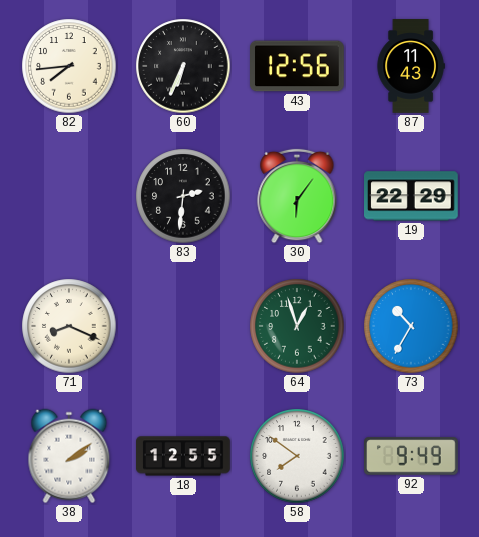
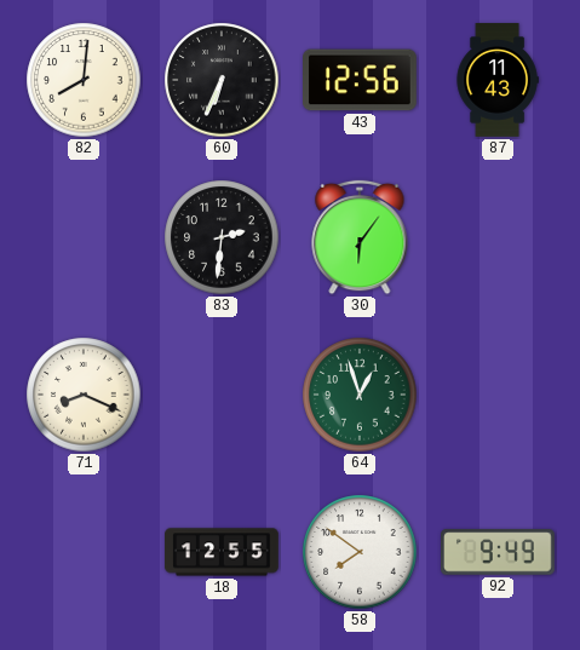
82: 7:44 -> 8:01
19: 22:29 -> none
73: 10:35 -> none
38: 2:09 -> none
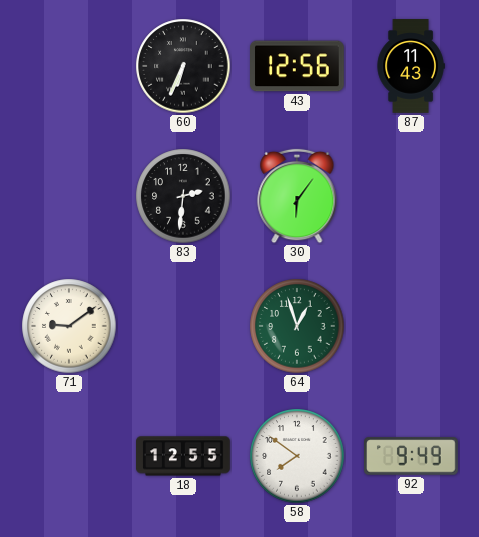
82: 8:01 -> none
71: 8:19 -> 9:09
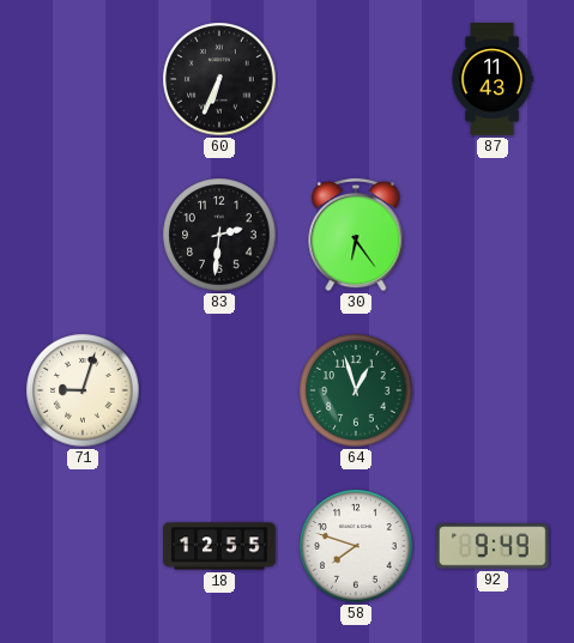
43: 12:56 -> none
30: 6:06 -> 6:24
71: 9:09 -> 9:03
58: 7:51 -> 7:48
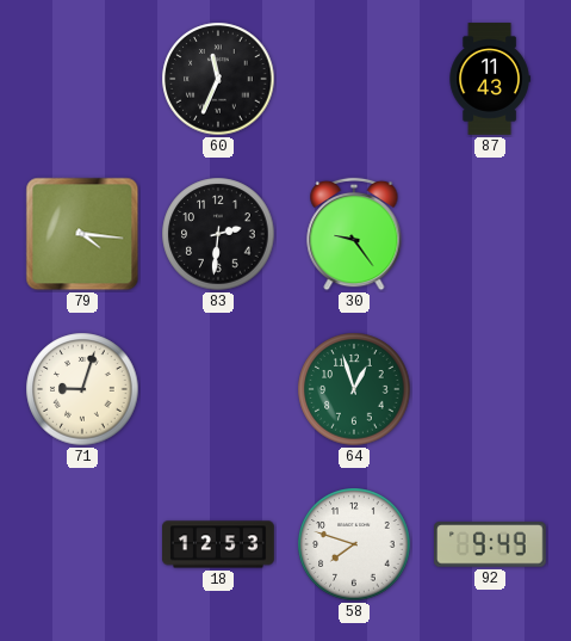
60: 6:34 -> 11:34
79: none -> 4:16
30: 6:24 -> 9:24
18: 12:55 -> 12:53
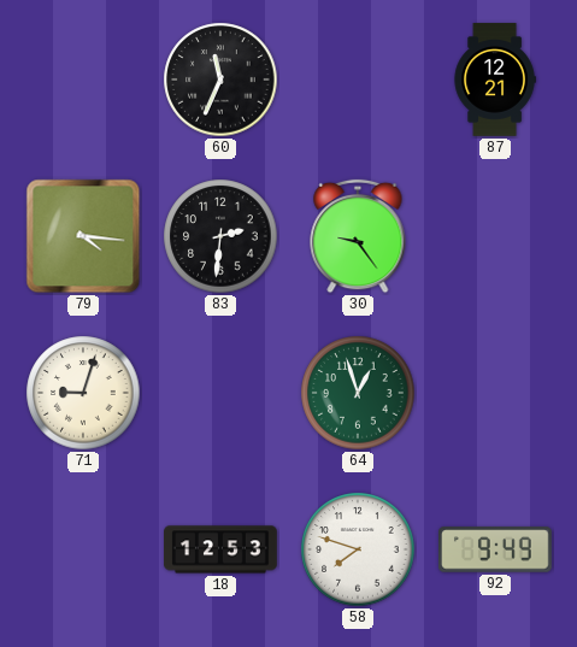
87: 11:43 -> 12:21
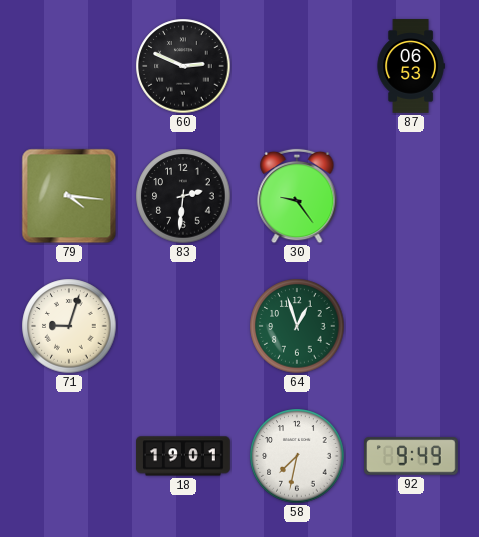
60: 11:34 -> 2:49
87: 12:21 -> 06:53
18: 12:53 -> 19:01
58: 7:48 -> 7:32
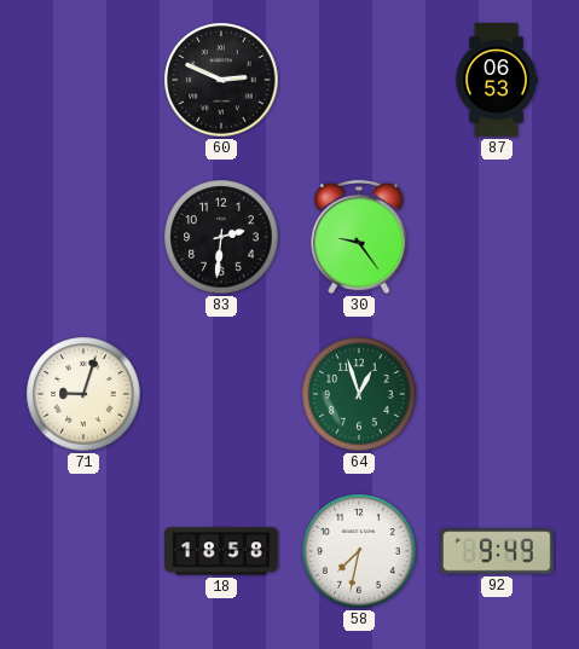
79: 4:16 -> none
18: 19:01 -> 18:58
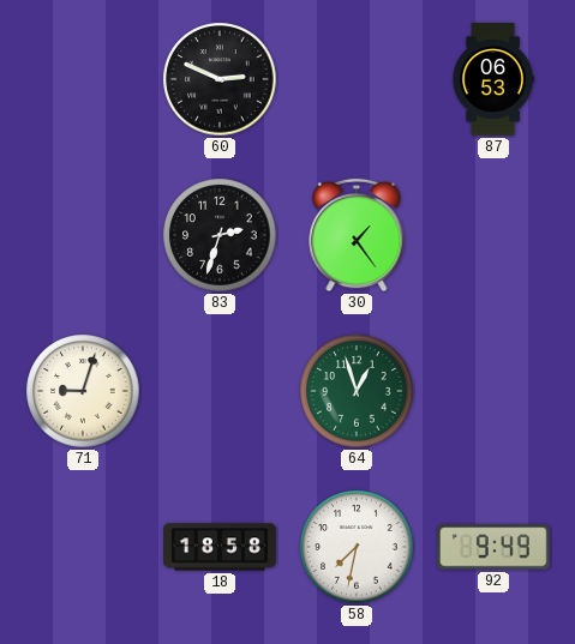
83: 2:31 -> 2:33
30: 9:24 -> 1:24
